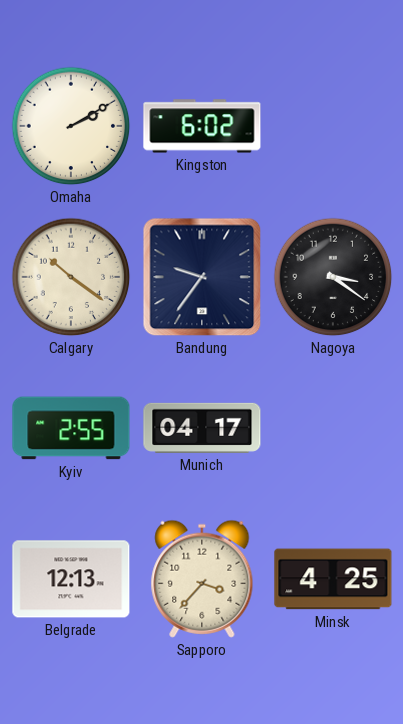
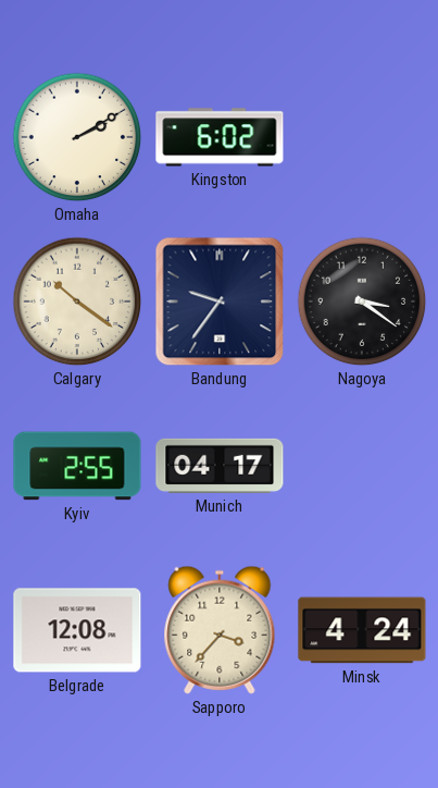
Belgrade: 12:13 -> 12:08
Minsk: 4:25 -> 4:24
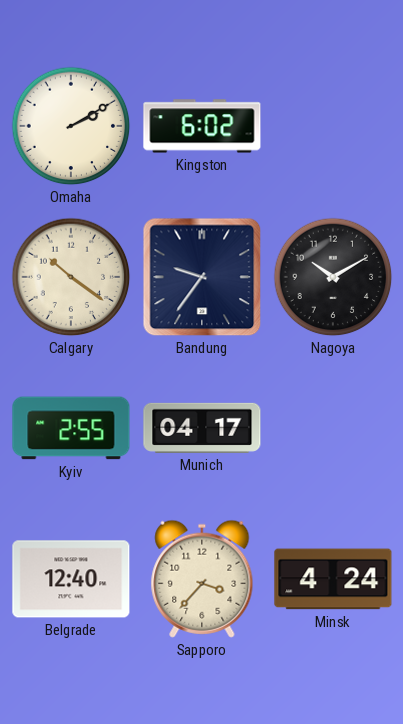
Nagoya: 3:21 -> 10:10
Belgrade: 12:08 -> 12:40
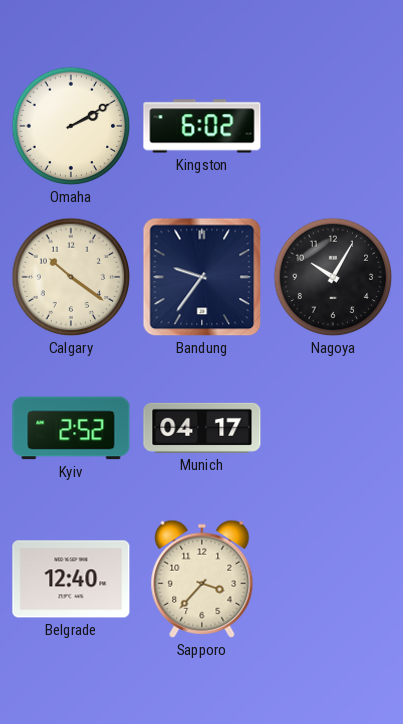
Nagoya: 10:10 -> 10:05
Kyiv: 2:55 -> 2:52
Minsk: 4:24 -> none
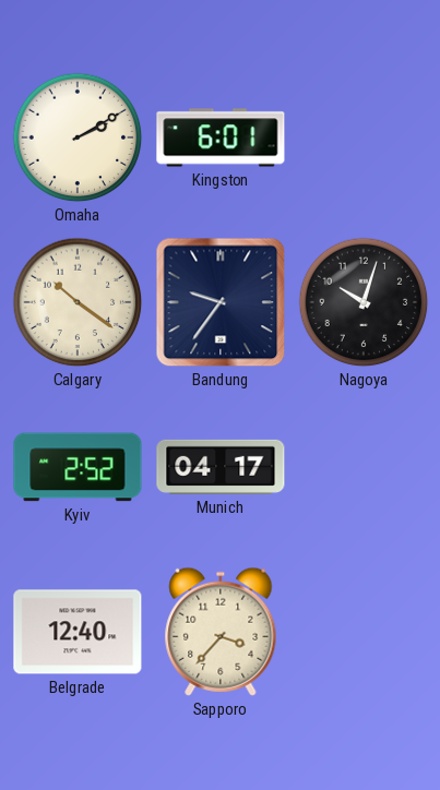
Kingston: 6:02 -> 6:01
Nagoya: 10:05 -> 10:03
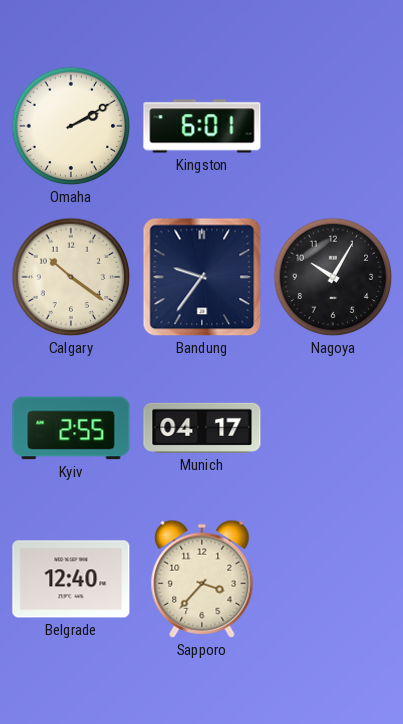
Nagoya: 10:03 -> 10:05
Kyiv: 2:52 -> 2:55
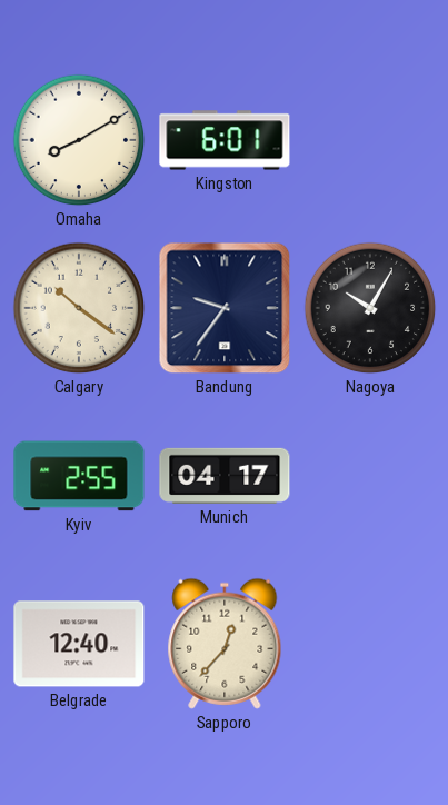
Omaha: 2:10 -> 8:10
Sapporo: 3:37 -> 12:37
